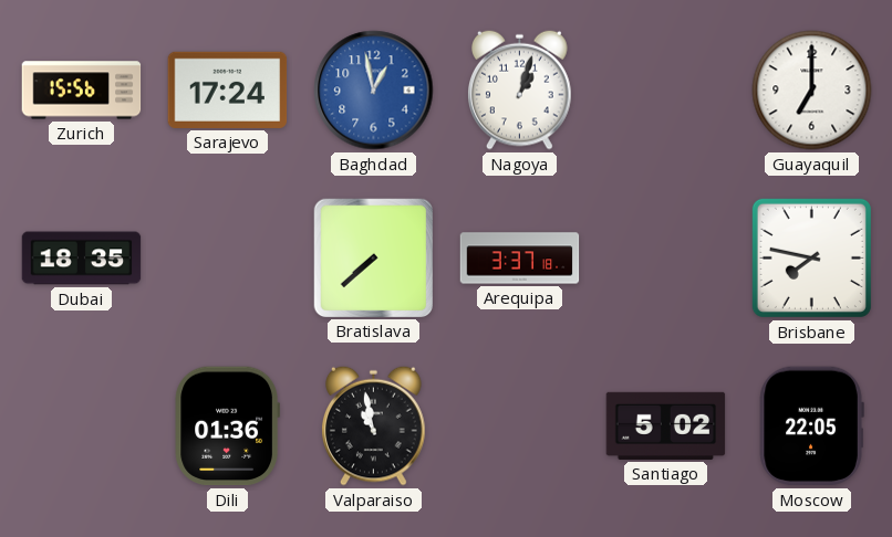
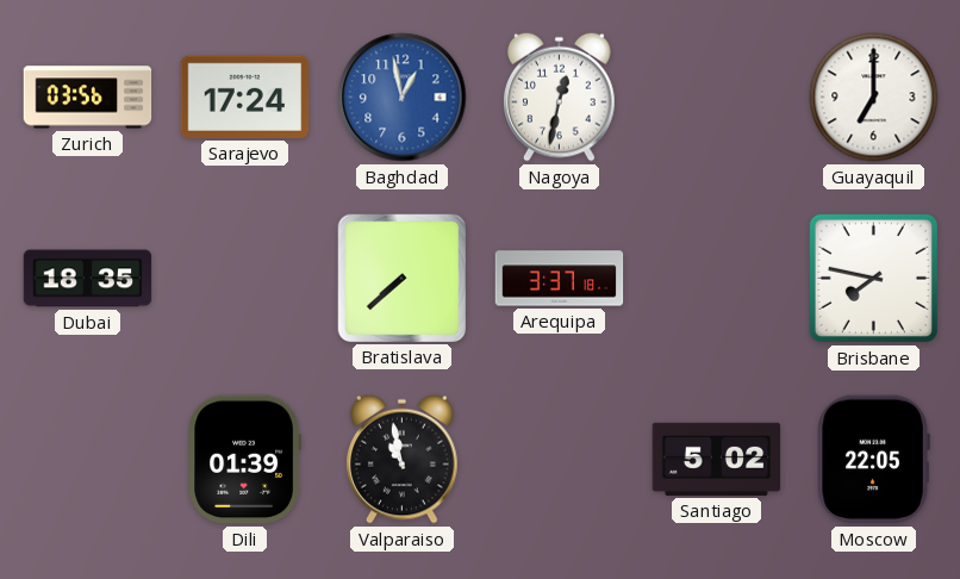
Zurich: 15:56 -> 03:56
Nagoya: 1:03 -> 12:32
Dili: 01:36 -> 01:39
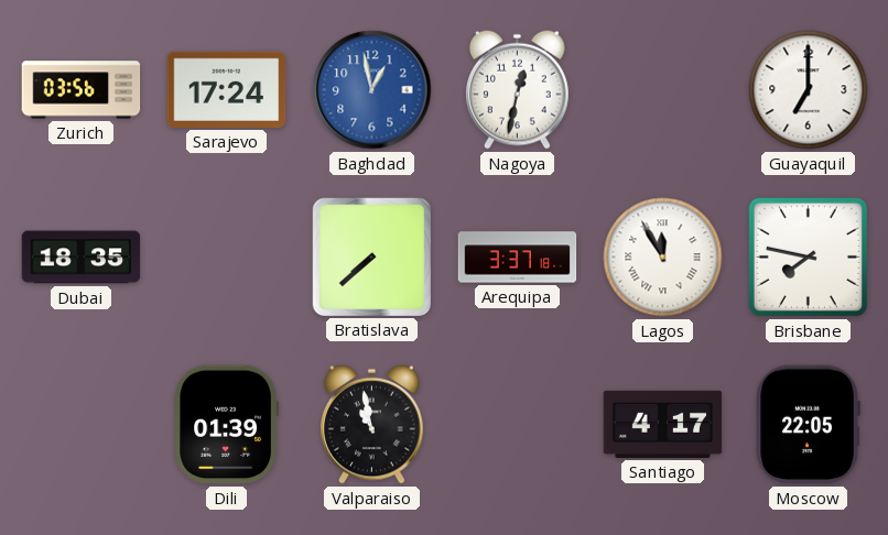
Lagos: none -> 11:55
Santiago: 5:02 -> 4:17
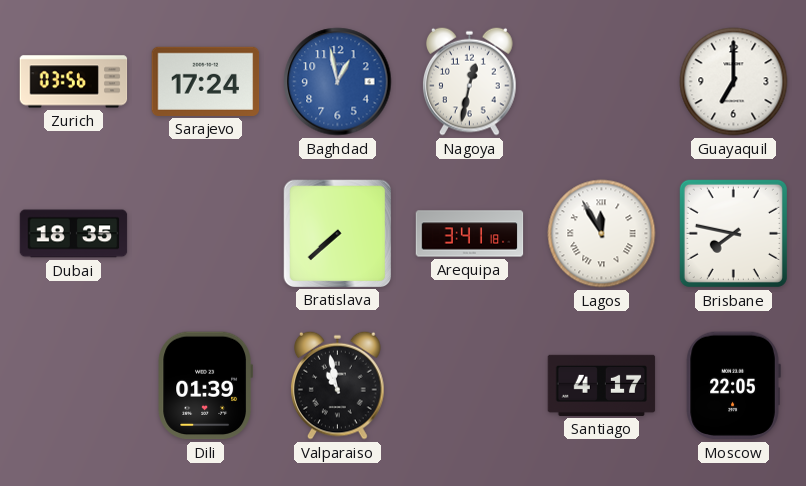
Arequipa: 3:37 -> 3:41
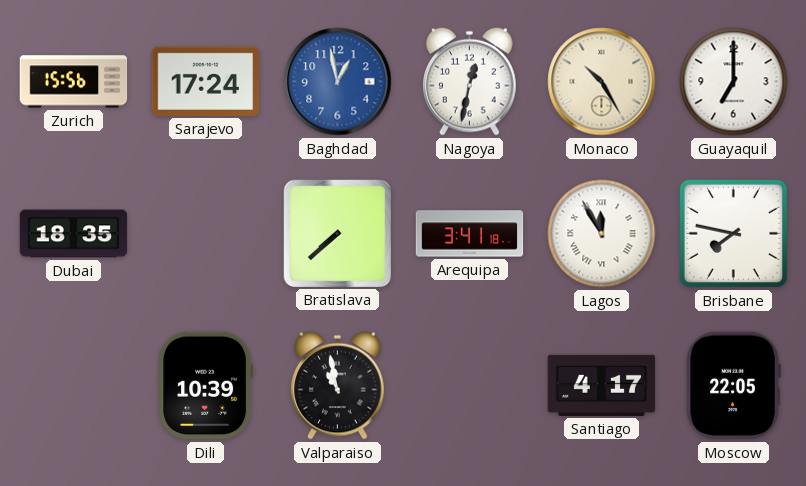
Zurich: 03:56 -> 15:56
Monaco: none -> 10:25
Dili: 01:39 -> 10:39
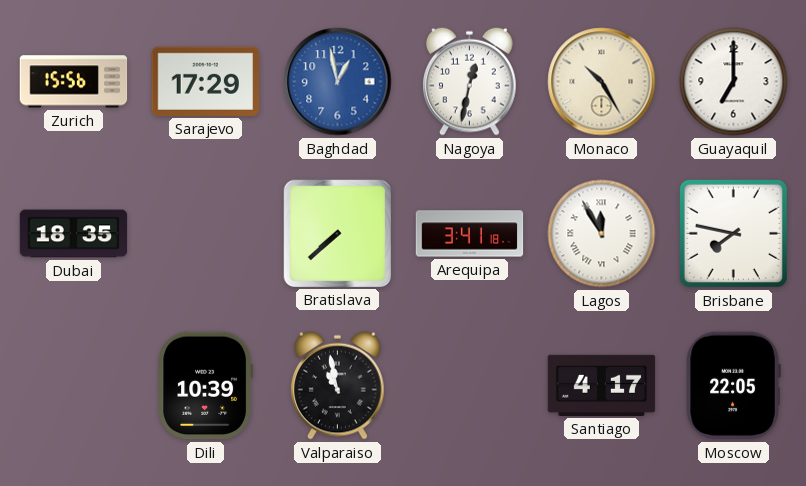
Sarajevo: 17:24 -> 17:29
